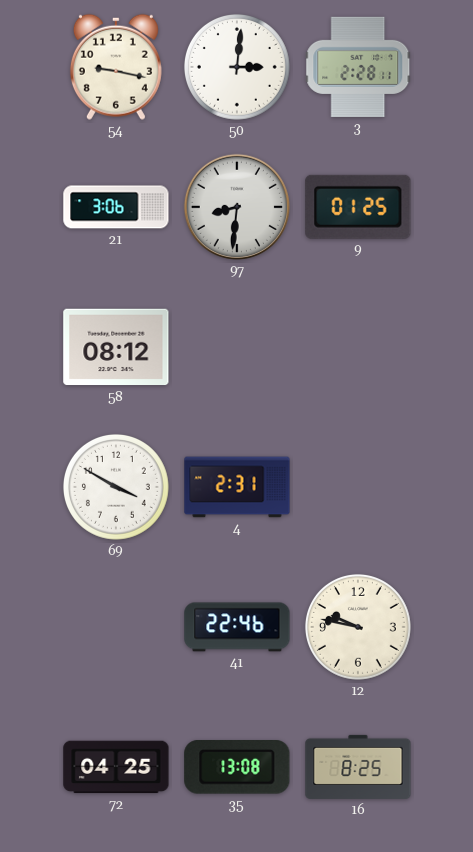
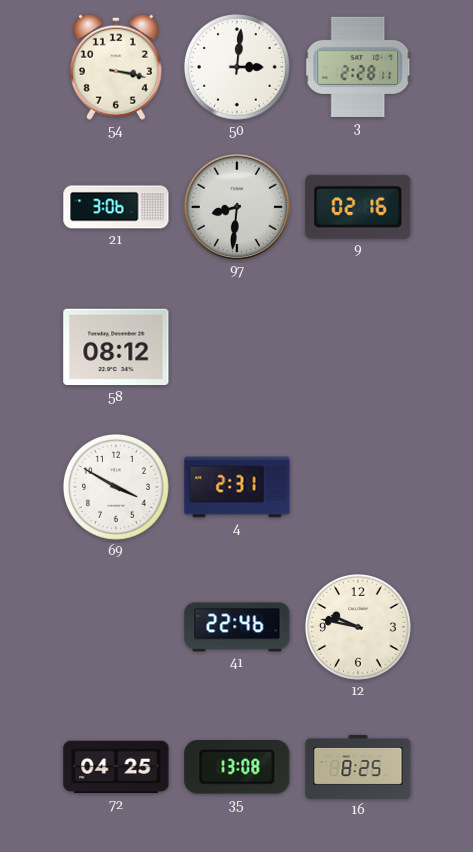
54: 9:17 -> 3:17
9: 01:25 -> 02:16
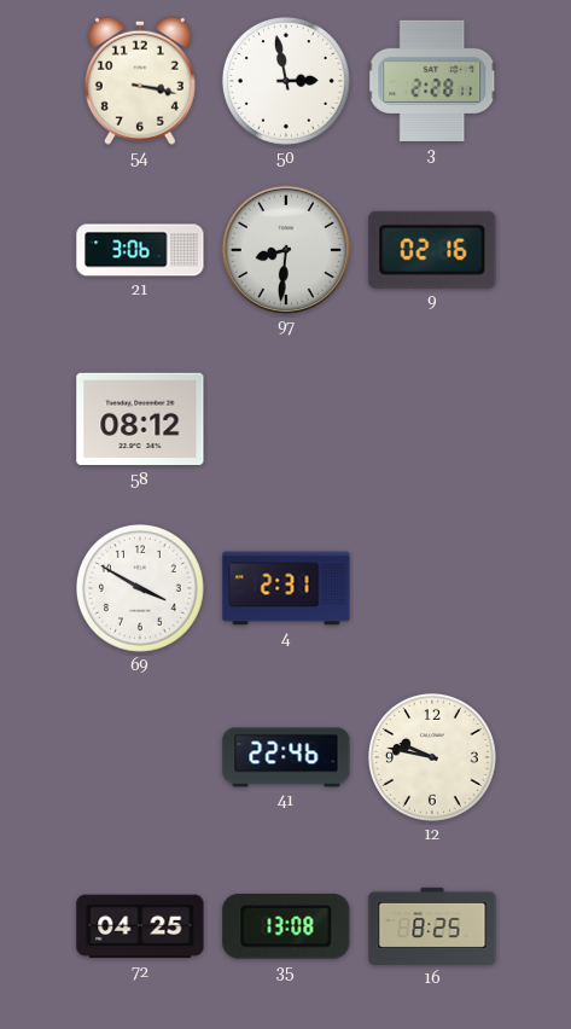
50: 3:01 -> 2:58
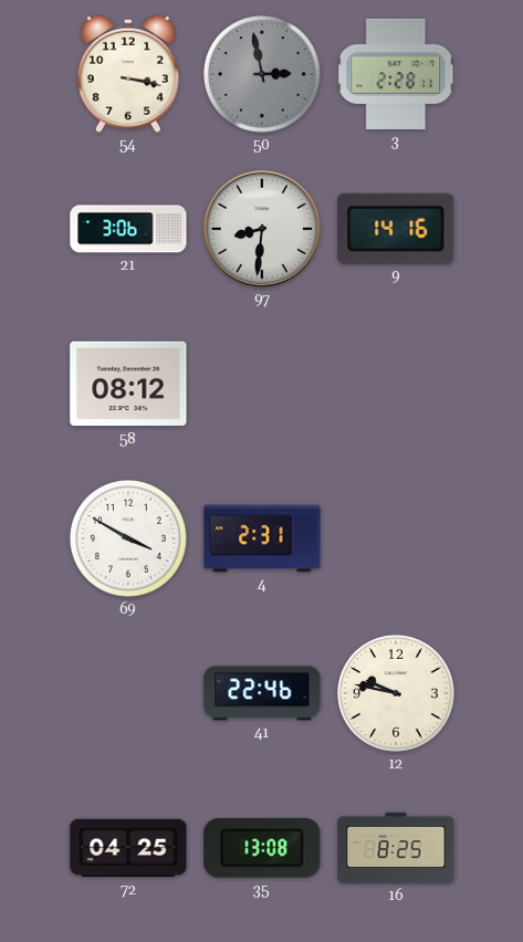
50 dial: white -> grey
9: 02:16 -> 14:16
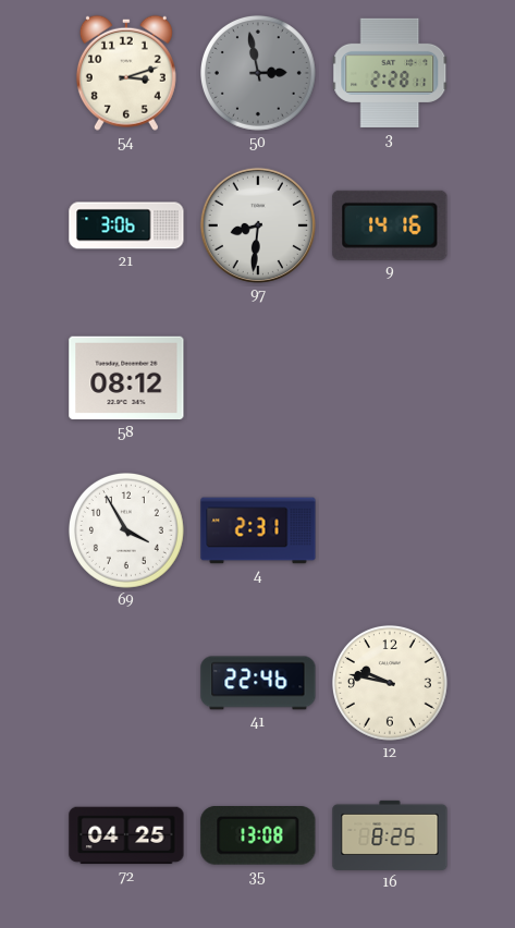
54: 3:17 -> 3:12
69: 3:50 -> 3:55
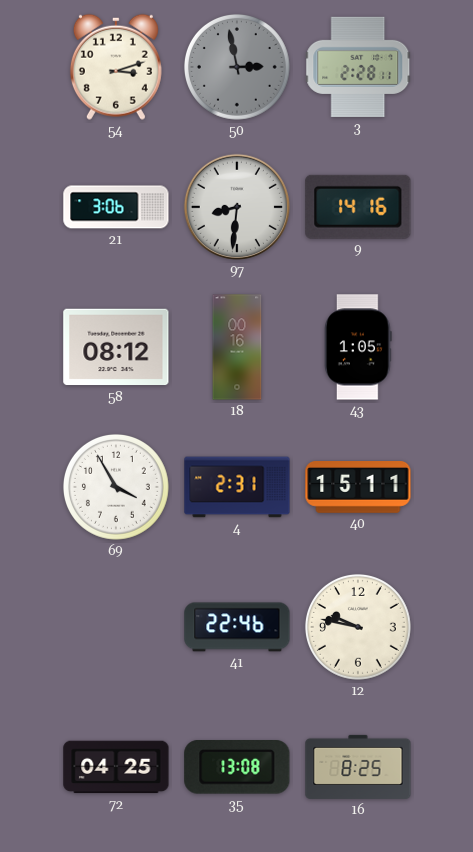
18: none -> 00:16
43: none -> 1:05
40: none -> 15:11
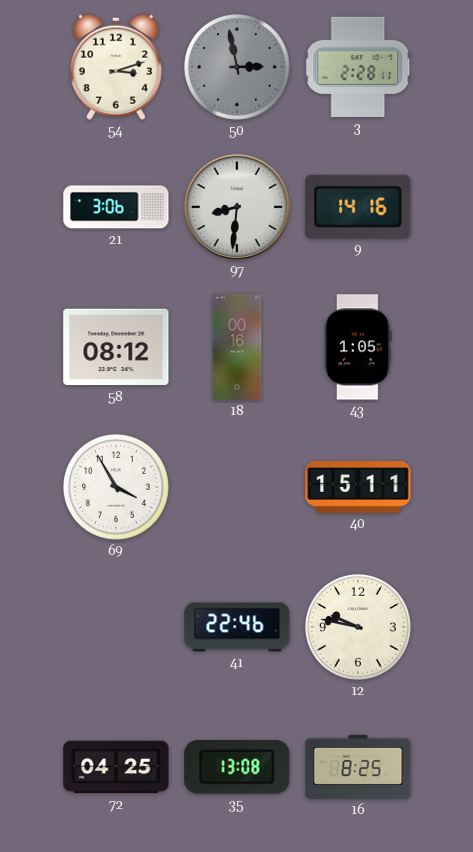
4: 2:31 -> none
